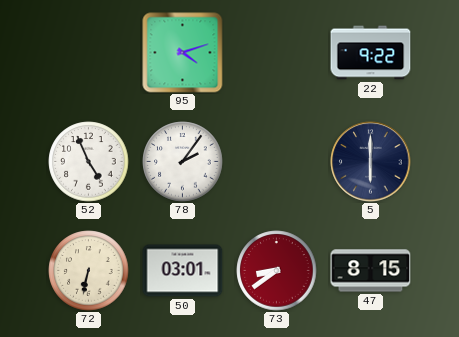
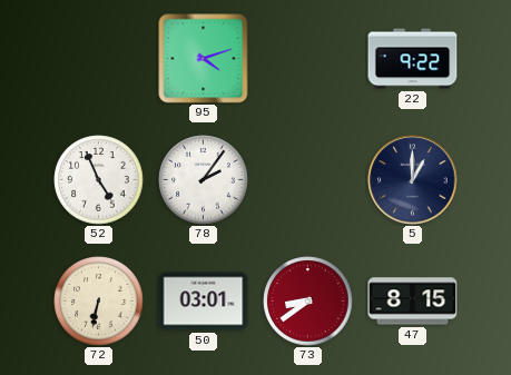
5: 6:00 -> 1:00
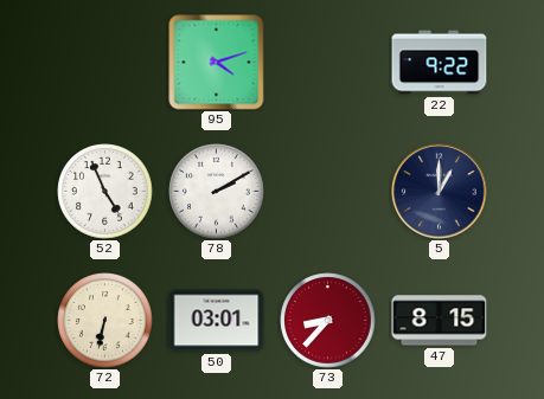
78: 2:06 -> 2:10
73: 8:39 -> 8:37
